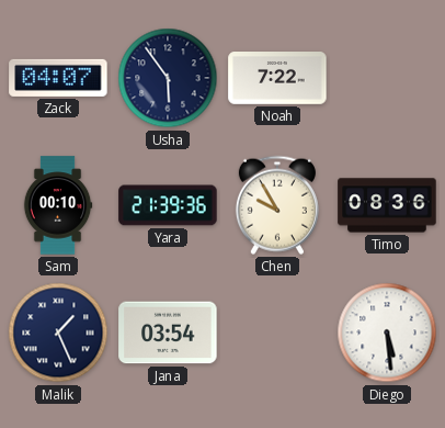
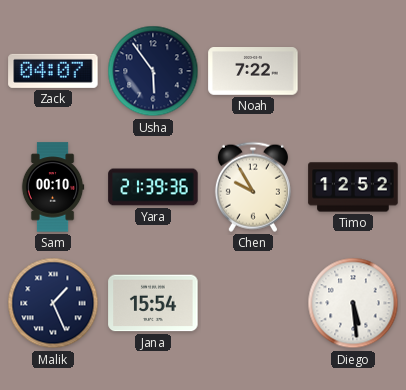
Timo: 08:36 -> 12:52
Jana: 03:54 -> 15:54
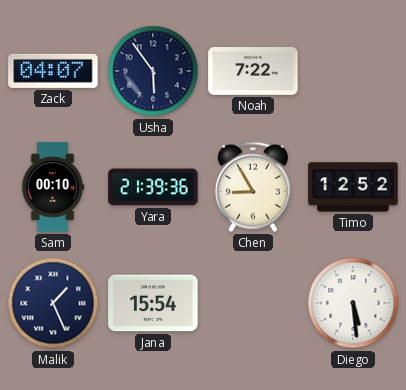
Chen: 9:55 -> 8:55
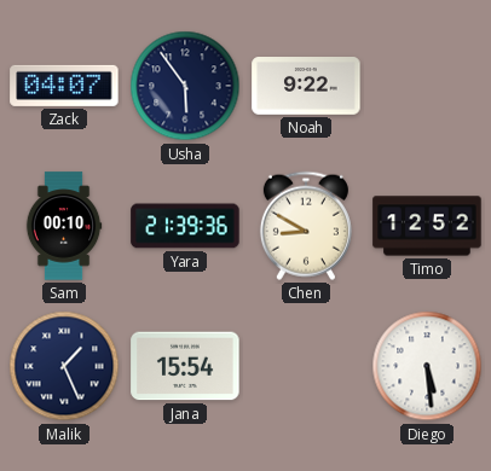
Noah: 7:22 -> 9:22
Chen: 8:55 -> 8:50
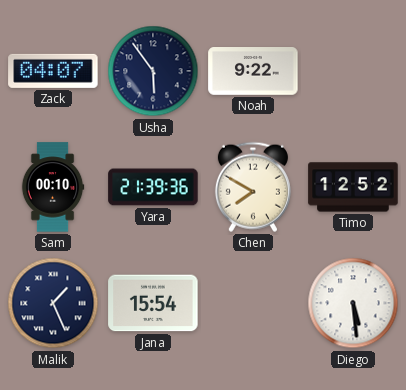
Chen: 8:50 -> 7:50
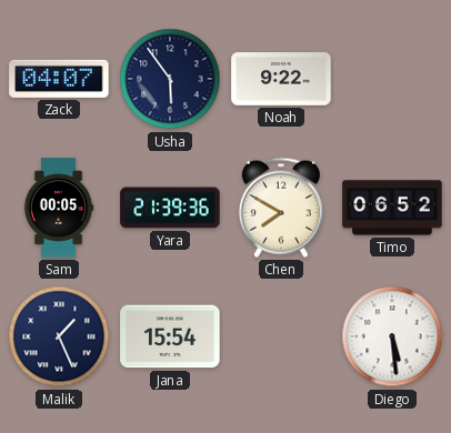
Sam: 00:10 -> 00:05
Timo: 12:52 -> 06:52
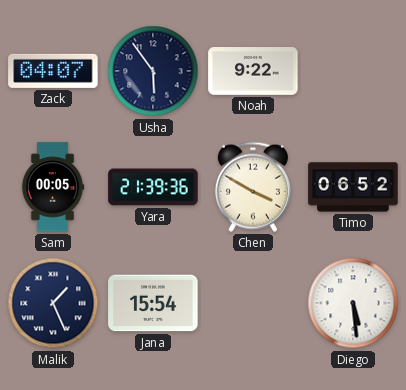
Chen: 7:50 -> 3:50
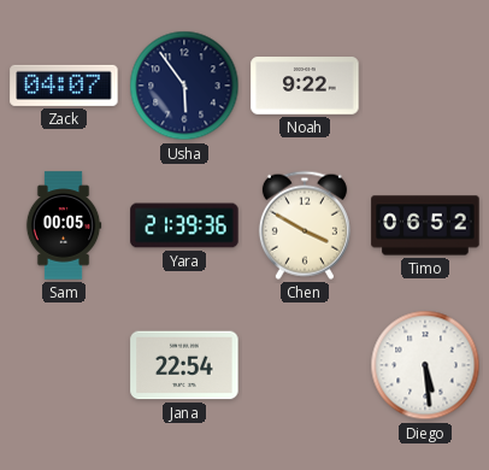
Malik: 1:26 -> none
Jana: 15:54 -> 22:54
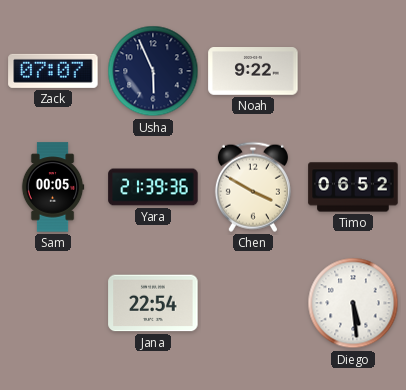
Zack: 04:07 -> 07:07
Usha: 5:54 -> 5:56
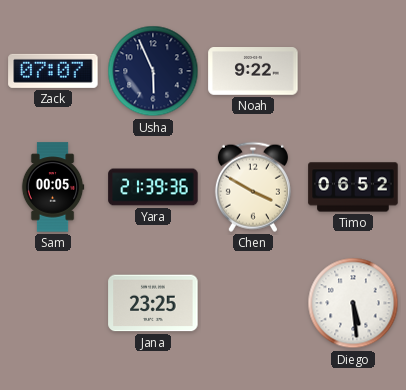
Jana: 22:54 -> 23:25
